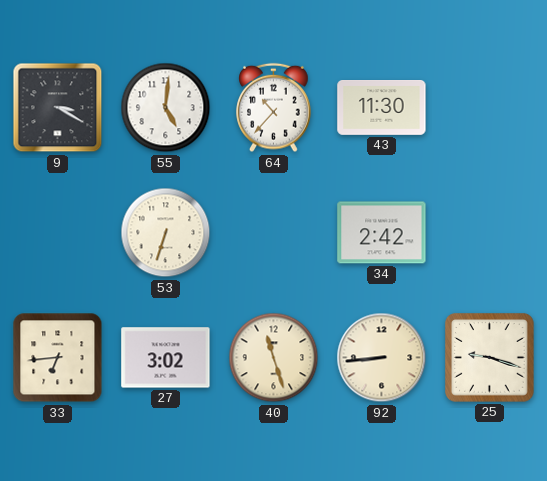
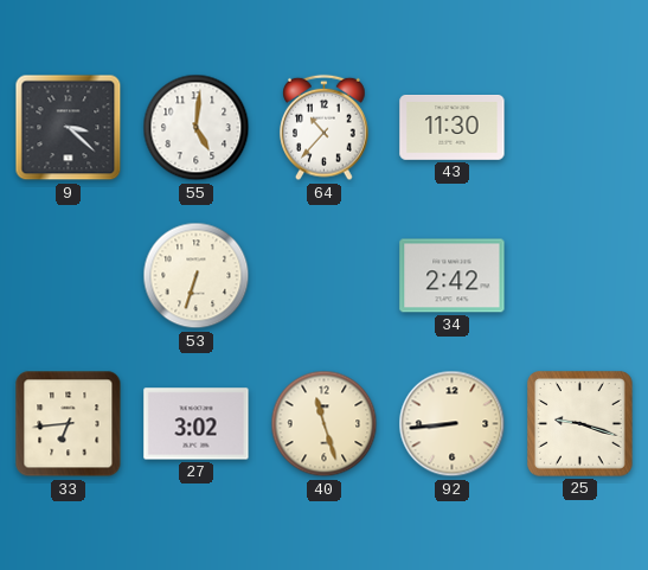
9: 3:20 -> 3:22
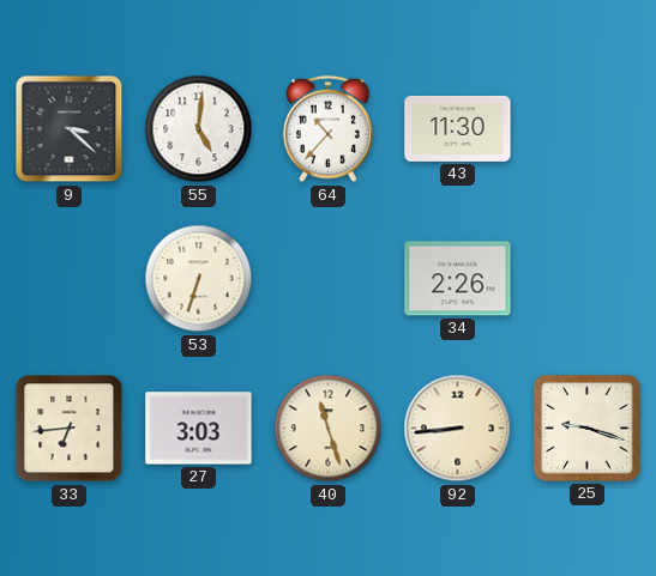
34: 2:42 -> 2:26
27: 3:02 -> 3:03
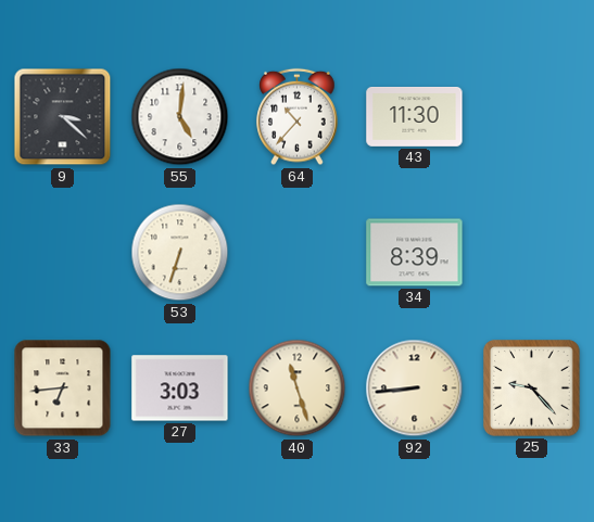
34: 2:26 -> 8:39
25: 9:18 -> 9:23
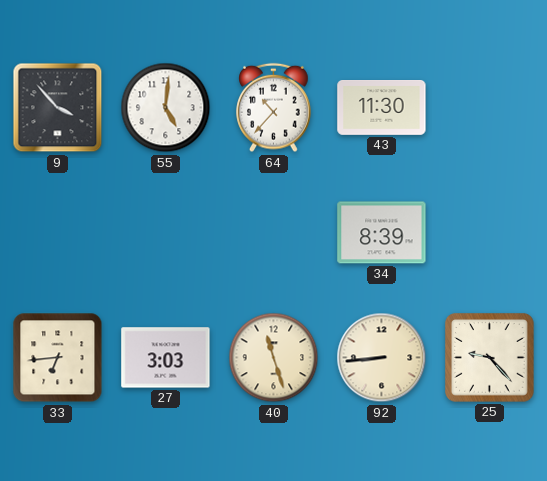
9: 3:22 -> 3:53
53: 6:33 -> none
